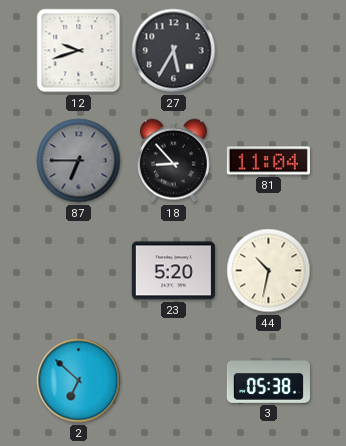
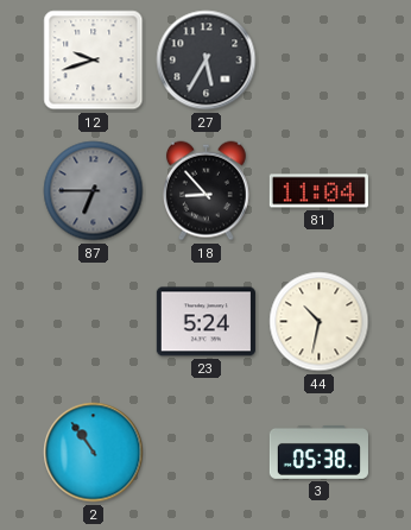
23: 5:20 -> 5:24
2: 6:52 -> 10:54
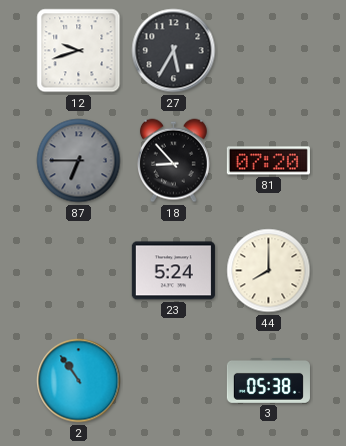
81: 11:04 -> 07:20
44: 10:32 -> 8:00
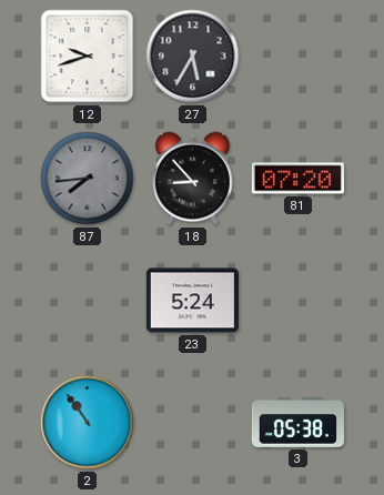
87: 6:45 -> 7:44
44: 8:00 -> none
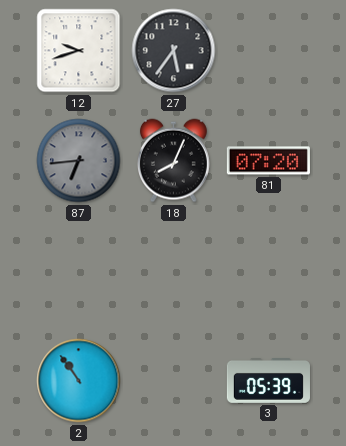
27: 5:35 -> 5:36
87: 7:44 -> 6:44
18: 8:53 -> 8:04
23: 5:24 -> none
3: 05:38 -> 05:39
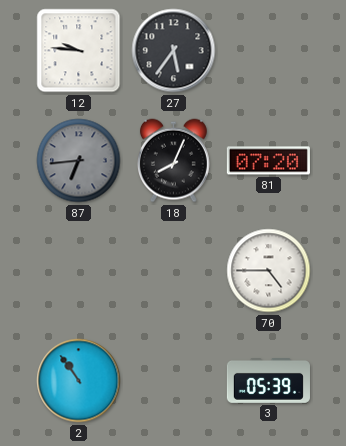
12: 9:42 -> 9:46
70: none -> 4:45
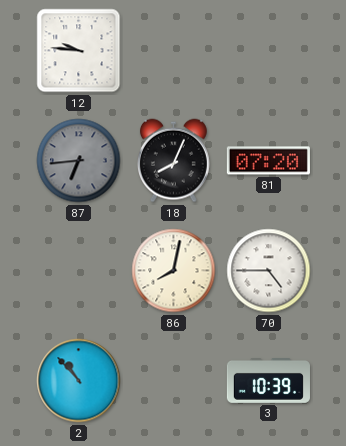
27: 5:36 -> none
86: none -> 8:02
2: 10:54 -> 10:53
3: 05:39 -> 10:39
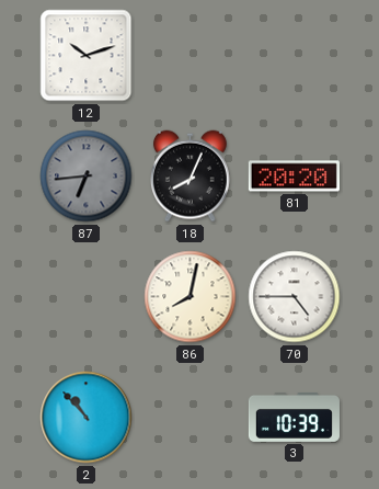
12: 9:46 -> 10:12
81: 07:20 -> 20:20
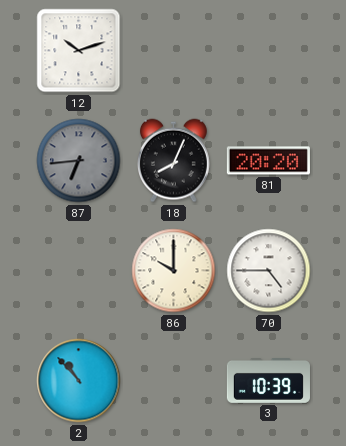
86: 8:02 -> 10:00
